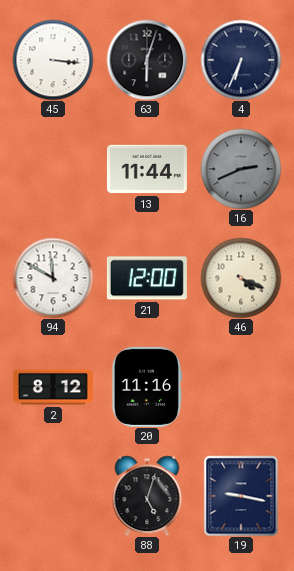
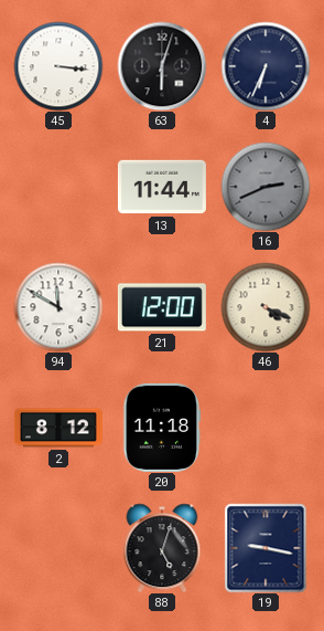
20: 11:16 -> 11:18
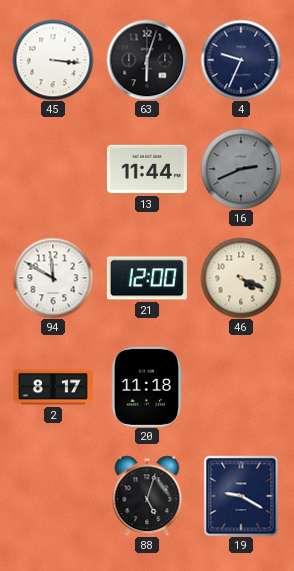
4: 6:34 -> 9:34
2: 8:12 -> 8:17
19: 9:17 -> 9:20
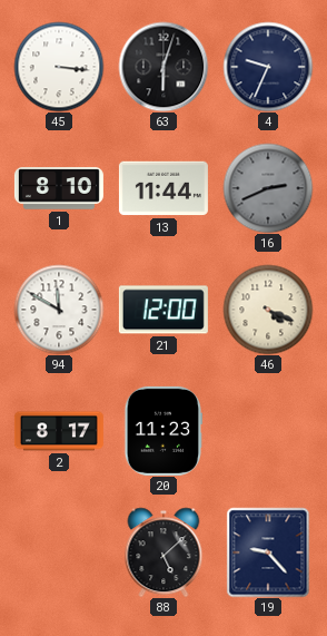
1: none -> 8:10
20: 11:18 -> 11:23
88: 5:03 -> 5:08
19: 9:20 -> 9:23
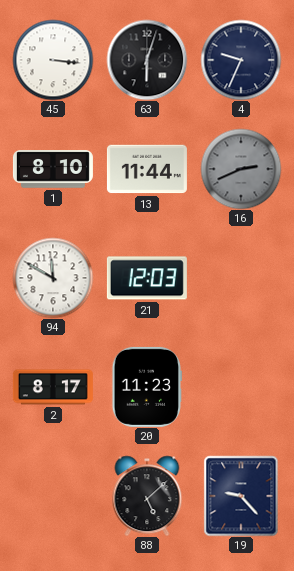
21: 12:00 -> 12:03
46: 4:19 -> none
